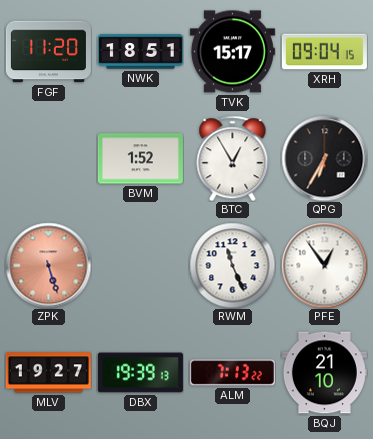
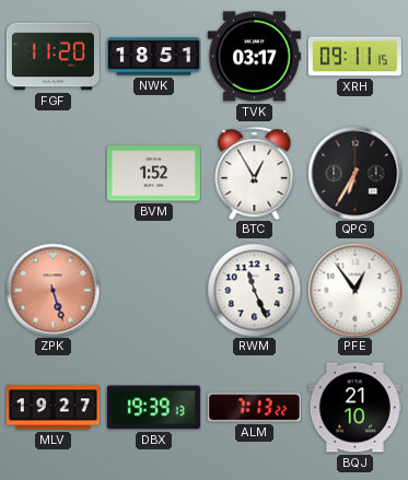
TVK: 15:17 -> 03:17
XRH: 09:04 -> 09:11
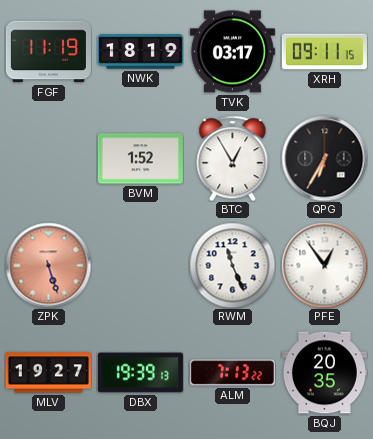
FGF: 11:20 -> 11:19
NWK: 18:51 -> 18:19
BQJ: 21:10 -> 20:35
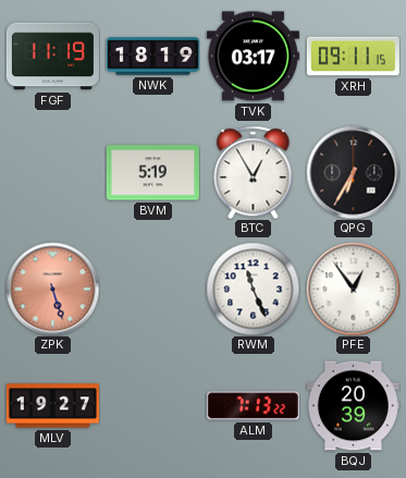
BVM: 1:52 -> 5:19
DBX: 19:39 -> none
BQJ: 20:35 -> 20:39
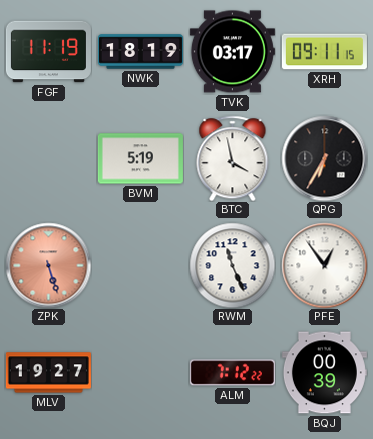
BTC: 12:55 -> 3:58
ALM: 7:13 -> 7:12
BQJ: 20:39 -> 00:39
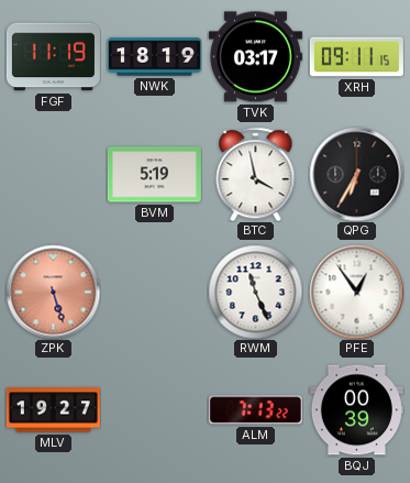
ALM: 7:12 -> 7:13
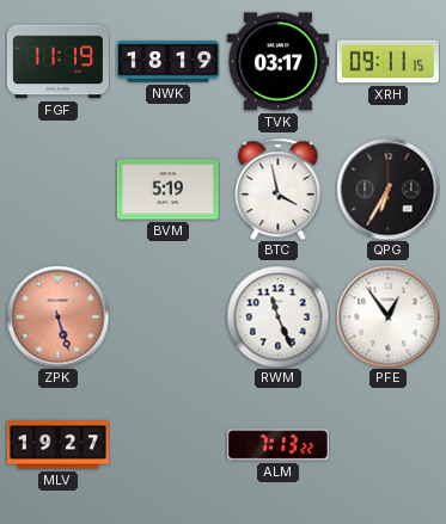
BQJ: 00:39 -> none
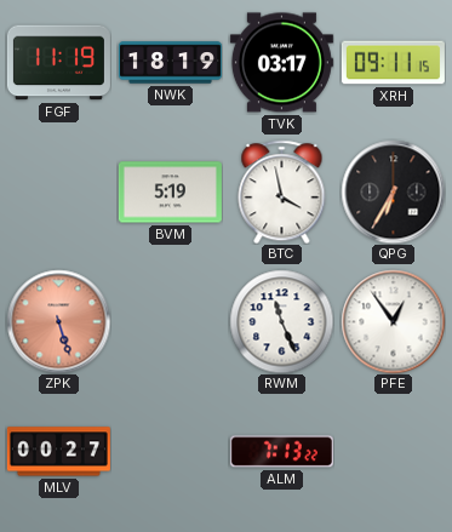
MLV: 19:27 -> 00:27
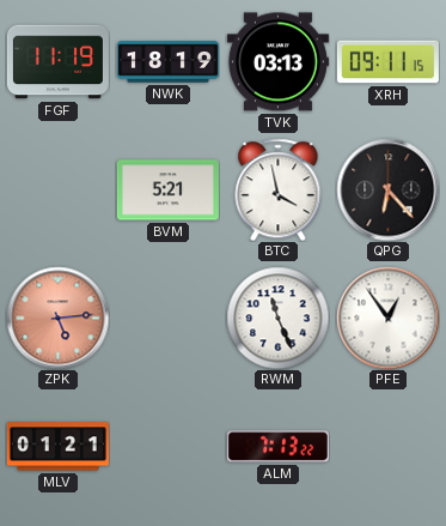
TVK: 03:17 -> 03:13
BVM: 5:19 -> 5:21
QPG: 6:35 -> 6:23
ZPK: 5:27 -> 5:14
MLV: 00:27 -> 01:21
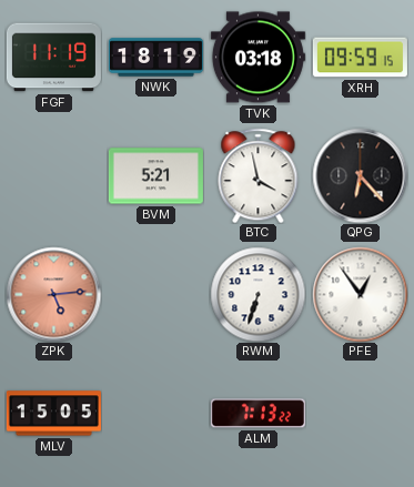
TVK: 03:13 -> 03:18
XRH: 09:11 -> 09:59
RWM: 11:26 -> 6:33
MLV: 01:21 -> 15:05
